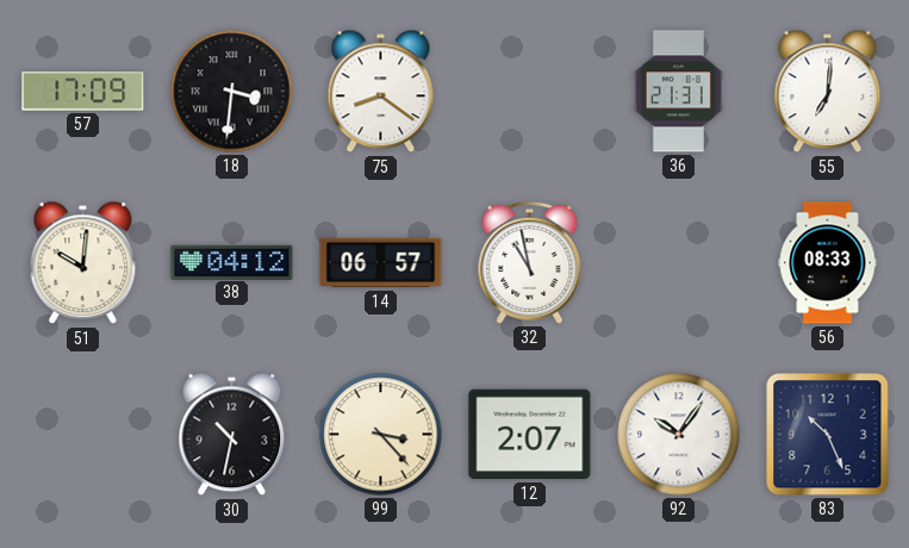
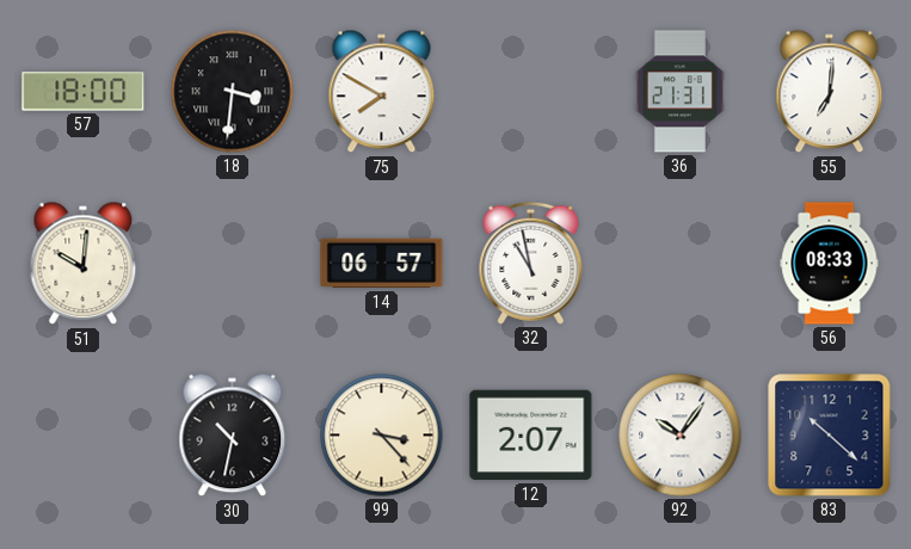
57: 17:09 -> 18:00
75: 8:21 -> 7:50
38: 04:12 -> none
83: 10:26 -> 10:22
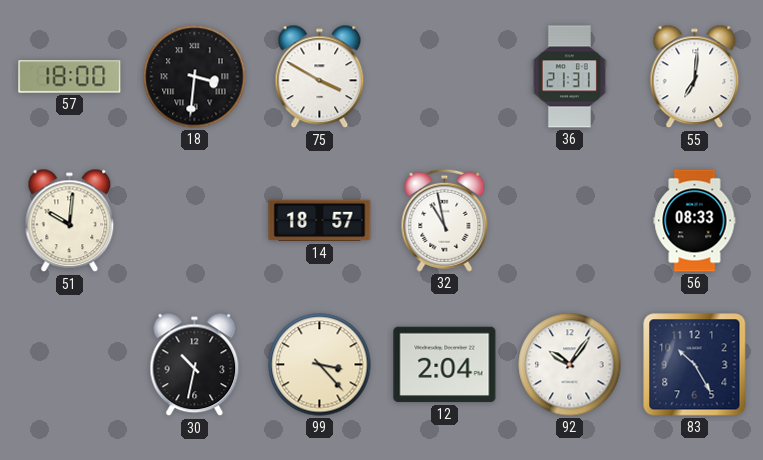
75: 7:50 -> 3:50
14: 06:57 -> 18:57
12: 2:07 -> 2:04
83: 10:22 -> 10:25
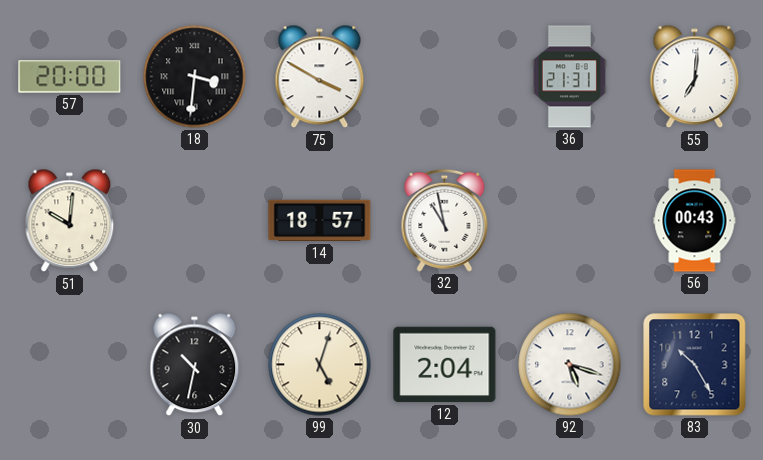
57: 18:00 -> 20:00
56: 08:33 -> 00:43
99: 3:23 -> 5:03
92: 10:06 -> 5:18
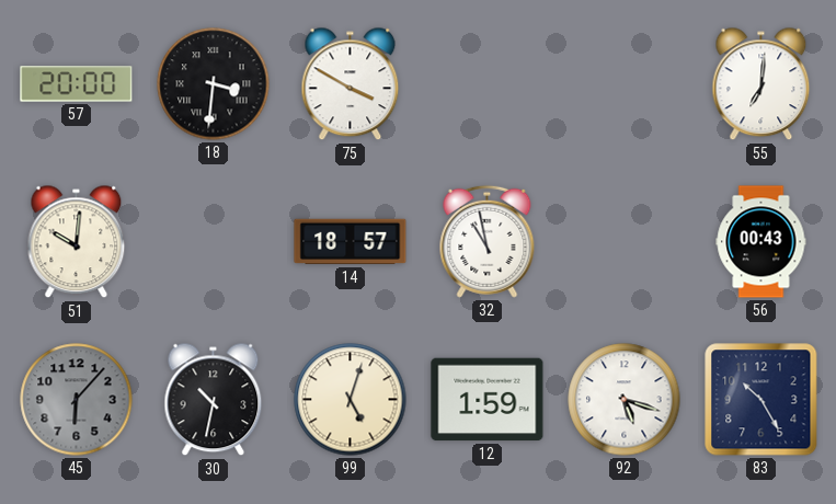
36: 21:31 -> none
45: none -> 6:07
12: 2:04 -> 1:59
